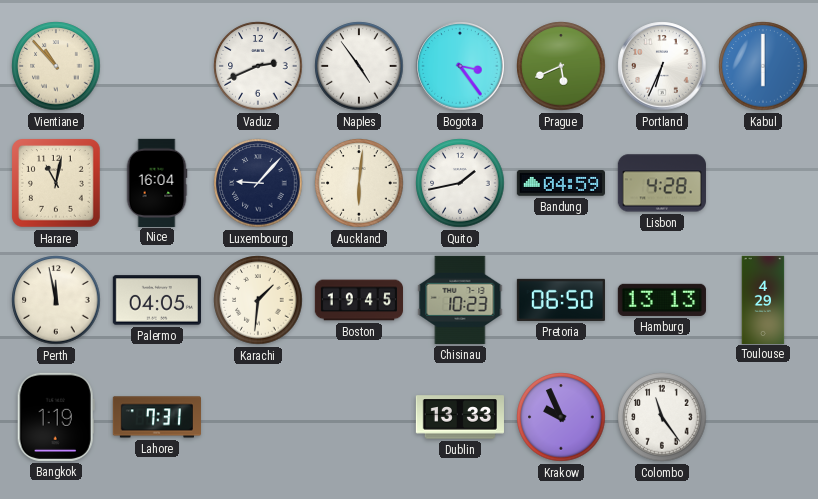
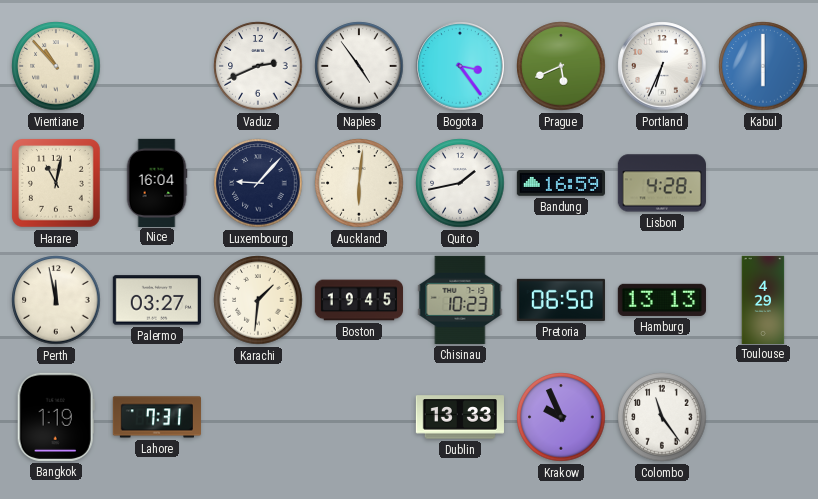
Bandung: 04:59 -> 16:59
Palermo: 04:05 -> 03:27
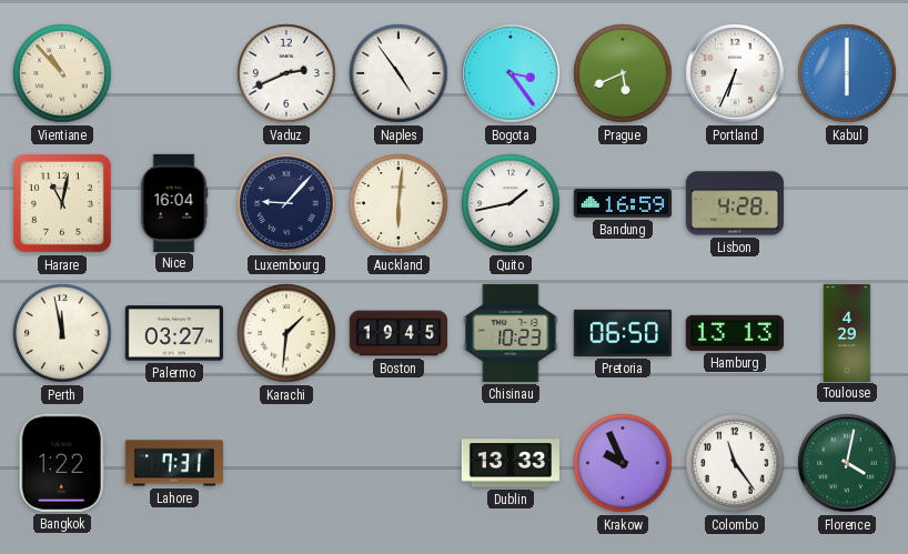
Bangkok: 1:19 -> 1:22
Florence: none -> 4:02
